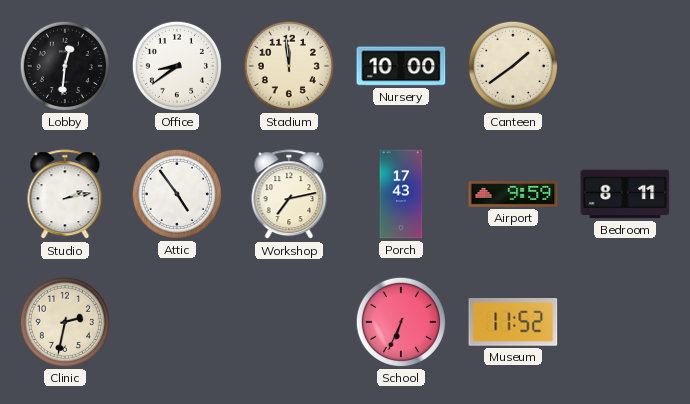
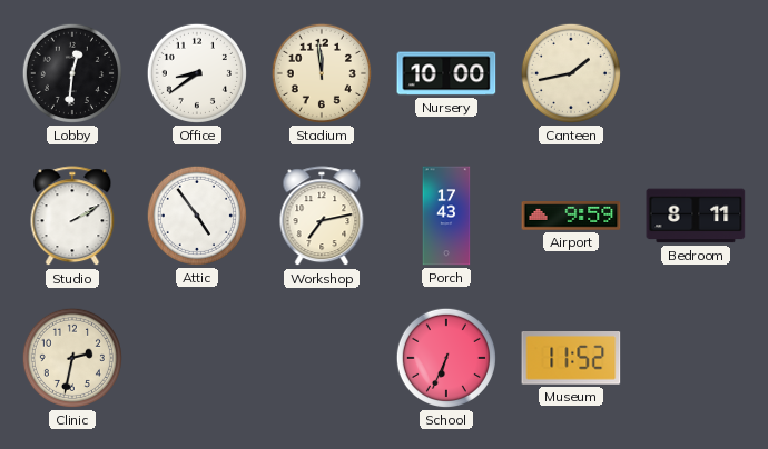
Canteen: 1:39 -> 1:43
Studio: 2:13 -> 2:10
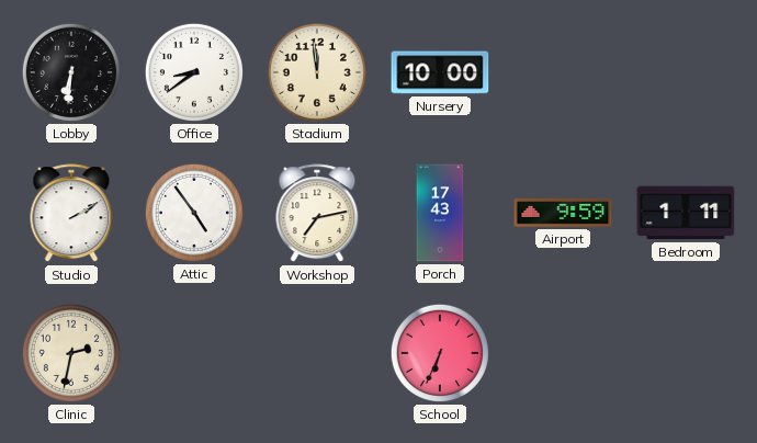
Lobby: 12:31 -> 6:31
Canteen: 1:43 -> none
Bedroom: 8:11 -> 1:11
Museum: 11:52 -> none
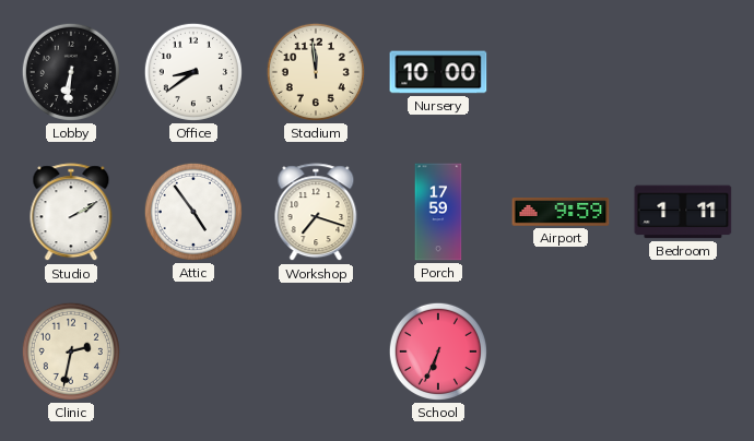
Workshop: 7:13 -> 7:18
Porch: 17:43 -> 17:59
